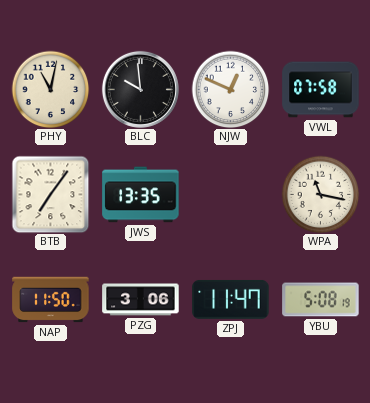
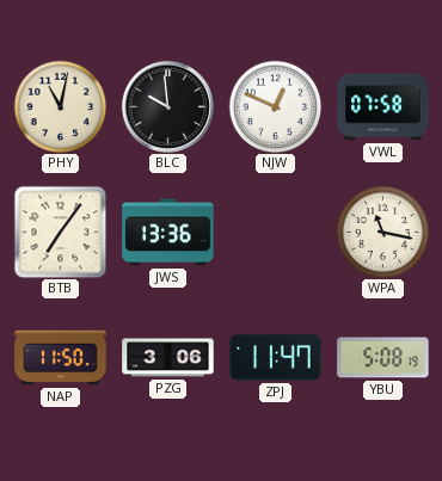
JWS: 13:35 -> 13:36
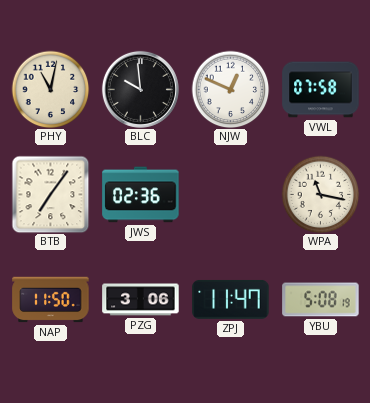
JWS: 13:36 -> 02:36
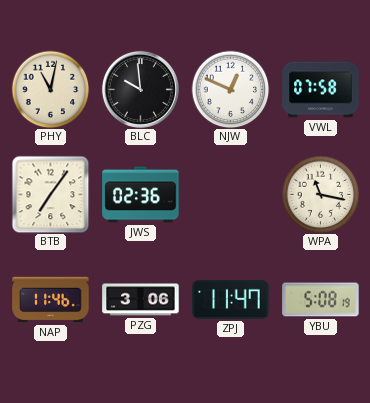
NAP: 11:50 -> 11:46
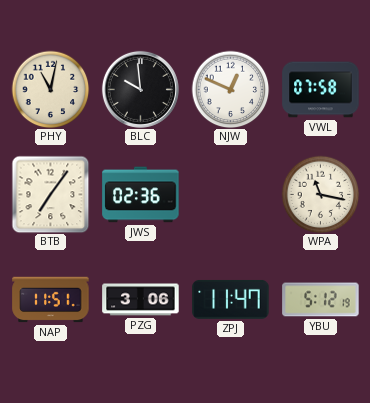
NAP: 11:46 -> 11:51
YBU: 5:08 -> 5:12
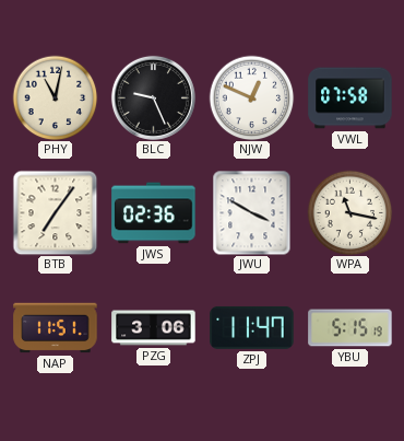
BLC: 9:59 -> 9:26
JWU: none -> 3:50
YBU: 5:12 -> 5:15
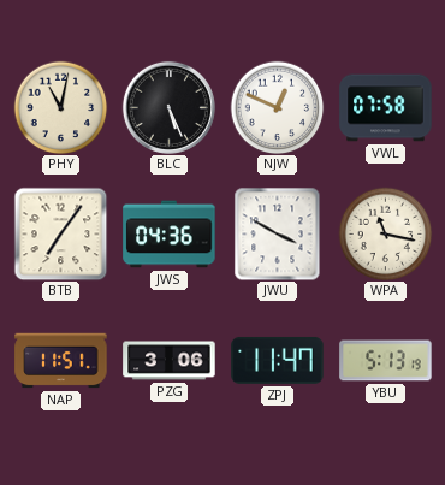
BLC: 9:26 -> 5:26
JWS: 02:36 -> 04:36
YBU: 5:15 -> 5:13
